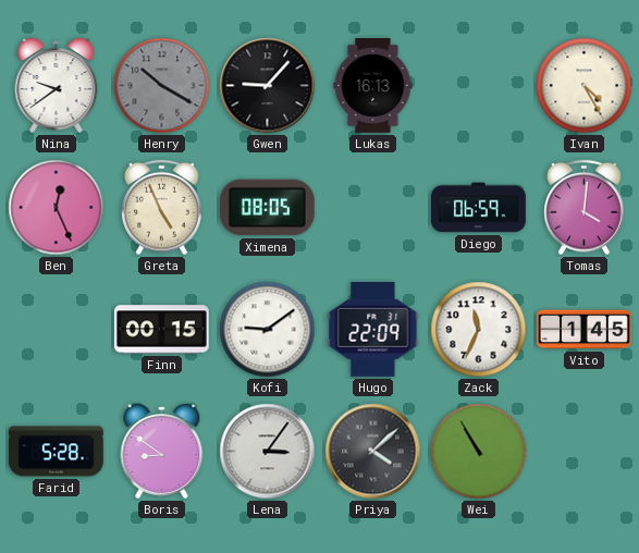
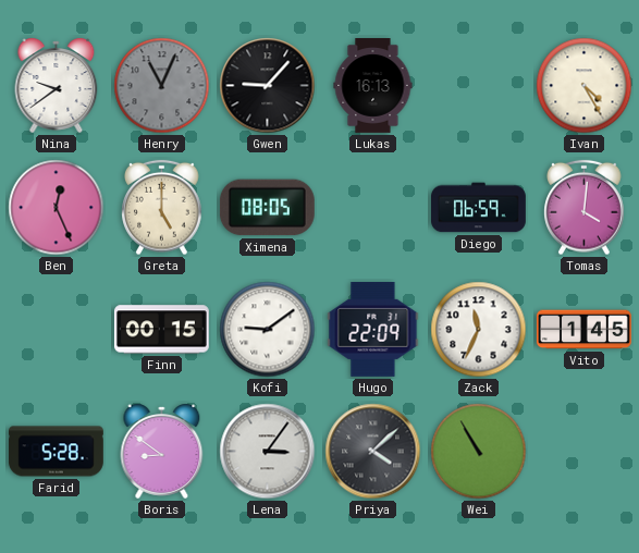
Henry: 10:20 -> 11:04
Greta: 4:56 -> 5:00
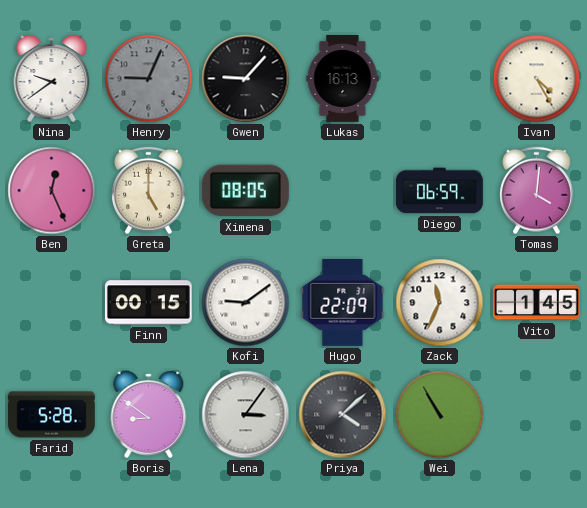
Henry: 11:04 -> 9:04
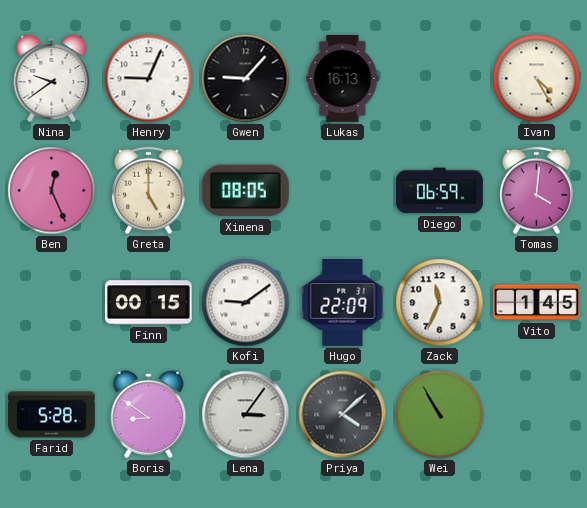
Henry dial: grey -> white
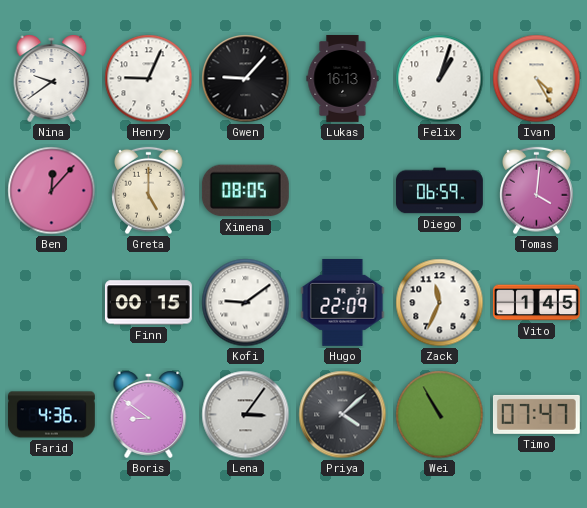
Felix: none -> 1:03
Ben: 12:26 -> 12:07
Farid: 5:28 -> 4:36
Timo: none -> 07:47
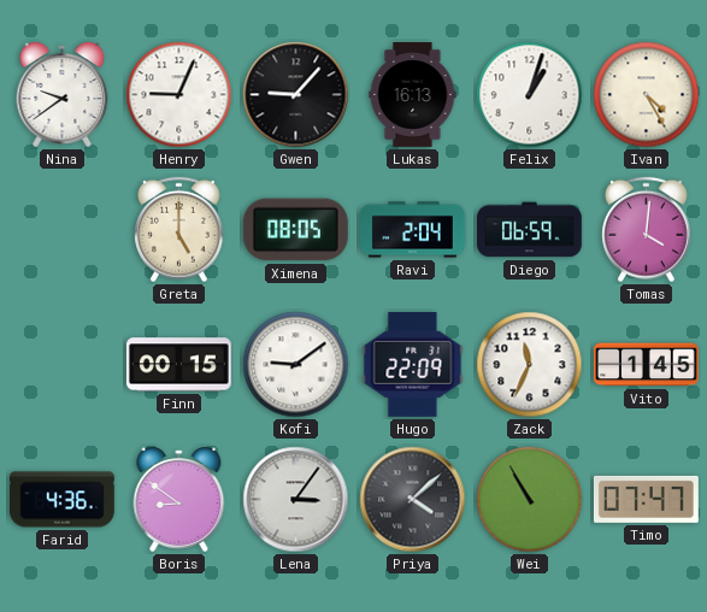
Ben: 12:07 -> none
Ravi: none -> 2:04
